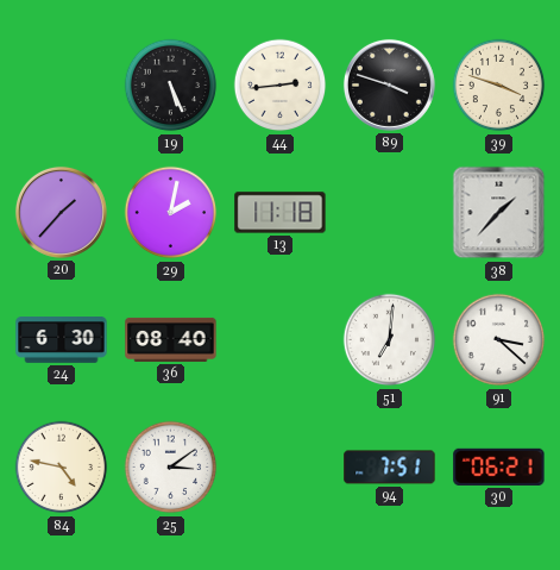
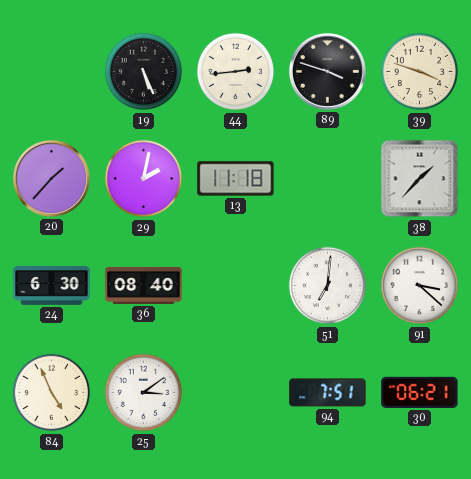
84: 4:47 -> 4:56
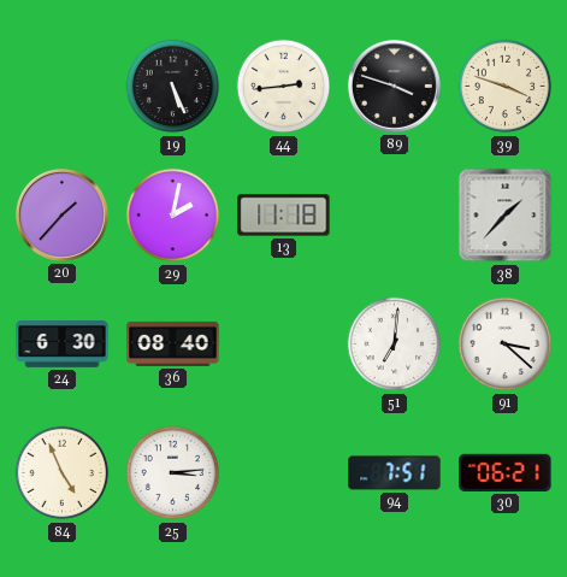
25: 3:09 -> 3:14
